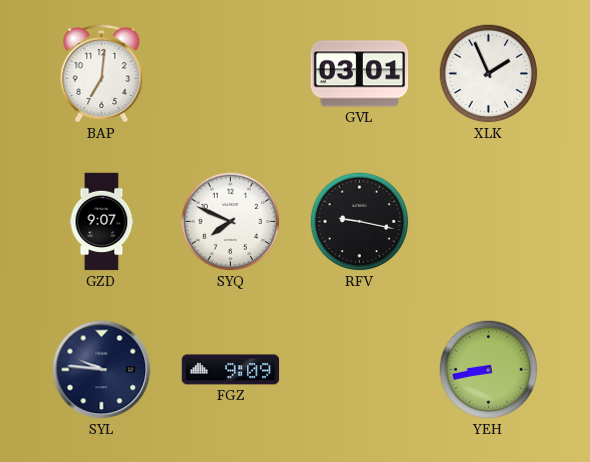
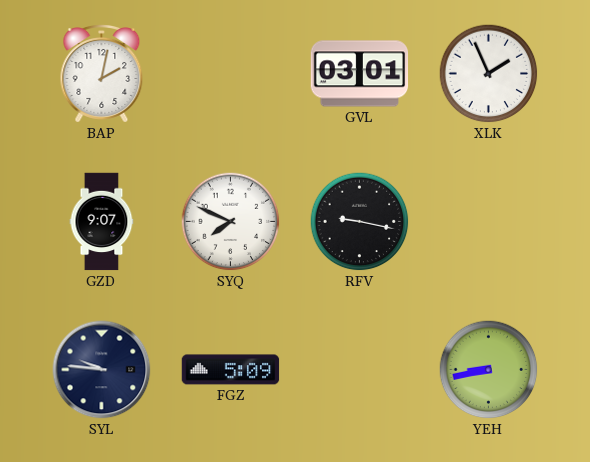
BAP: 7:01 -> 2:02
FGZ: 9:09 -> 5:09
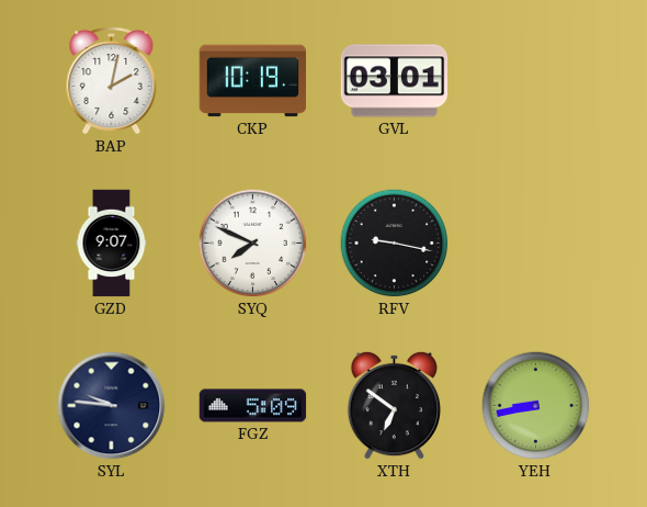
CKP: none -> 10:19
XLK: 1:56 -> none
XTH: none -> 6:51
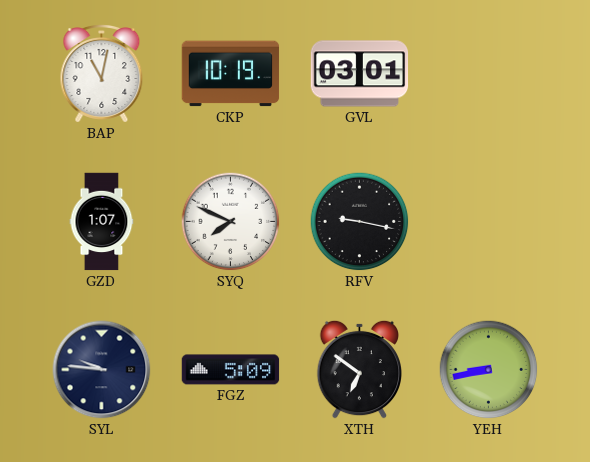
BAP: 2:02 -> 11:02
GZD: 9:07 -> 1:07
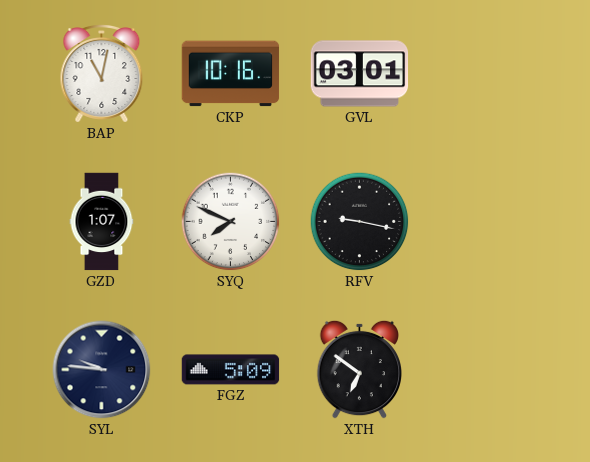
CKP: 10:19 -> 10:16
YEH: 8:43 -> none
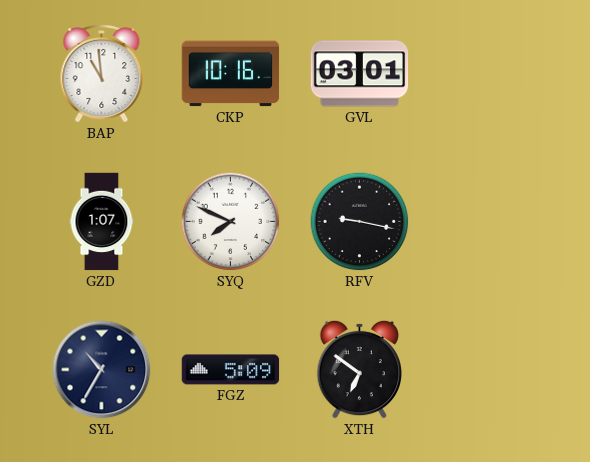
BAP: 11:02 -> 10:59
SYL: 9:46 -> 10:35
